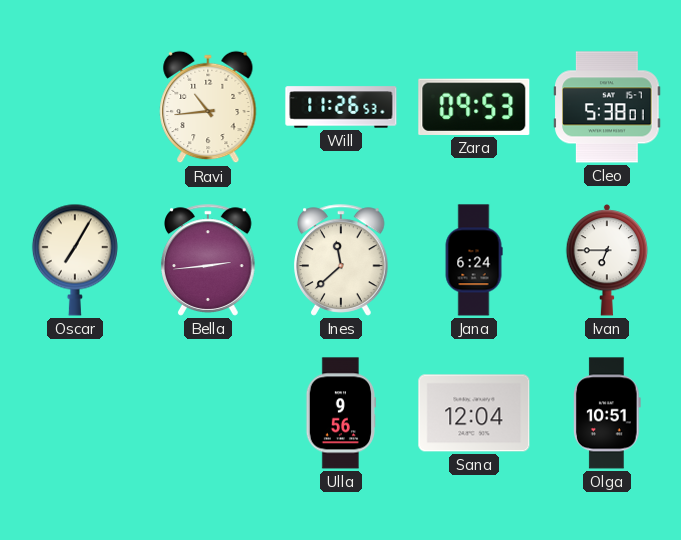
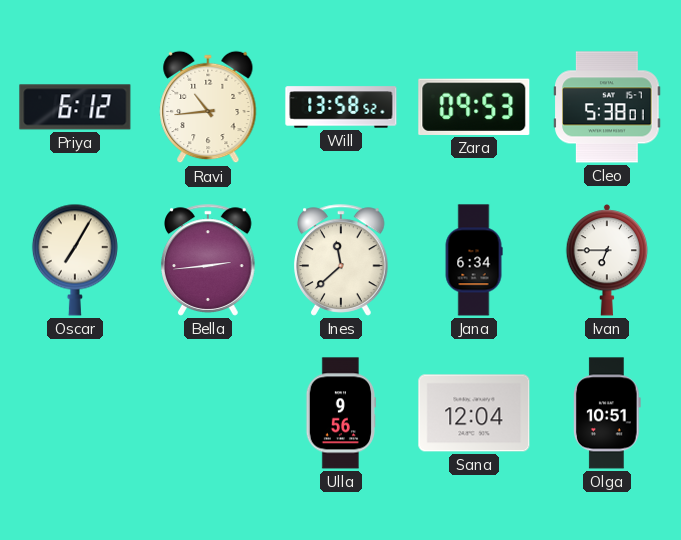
Priya: none -> 6:12
Will: 11:26 -> 13:58
Jana: 6:24 -> 6:34
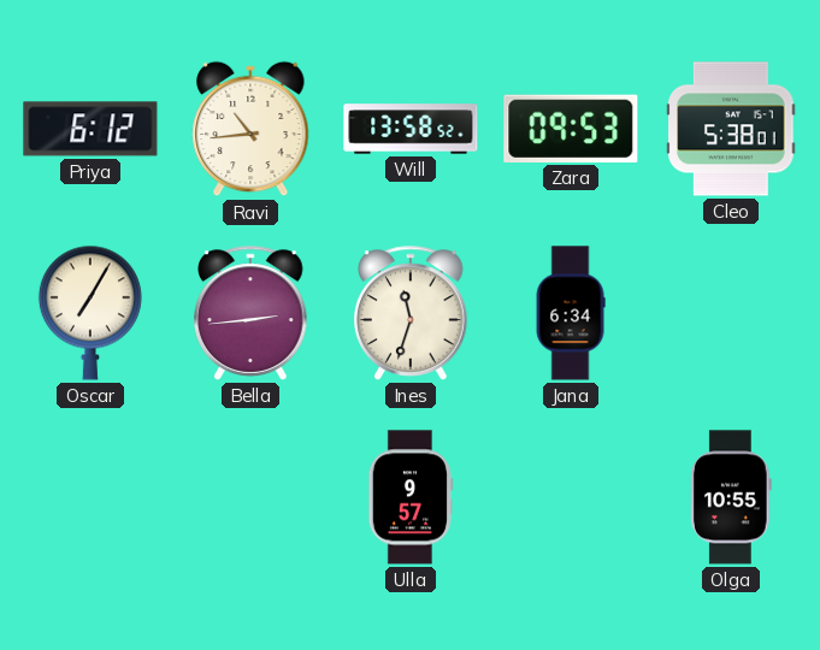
Ines: 11:38 -> 11:33
Ivan: 6:45 -> none
Ulla: 9:56 -> 9:57
Sana: 12:04 -> none
Olga: 10:51 -> 10:55
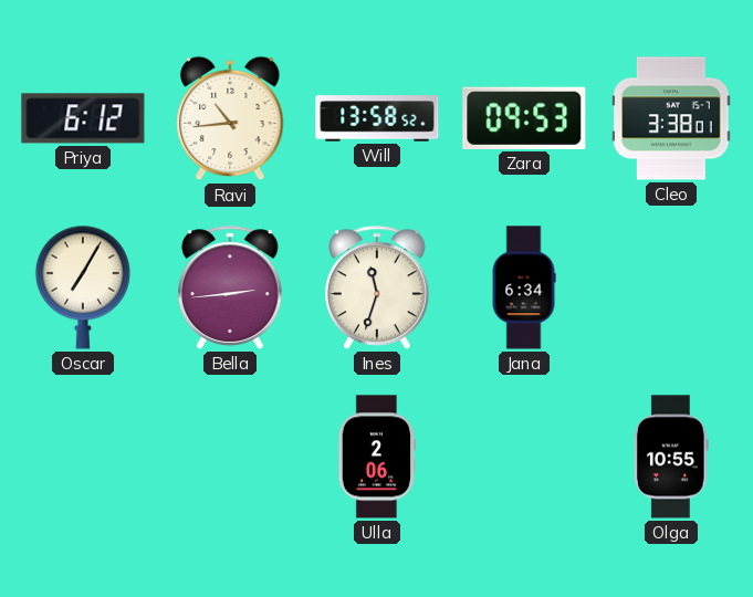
Cleo: 5:38 -> 3:38
Ulla: 9:57 -> 2:06
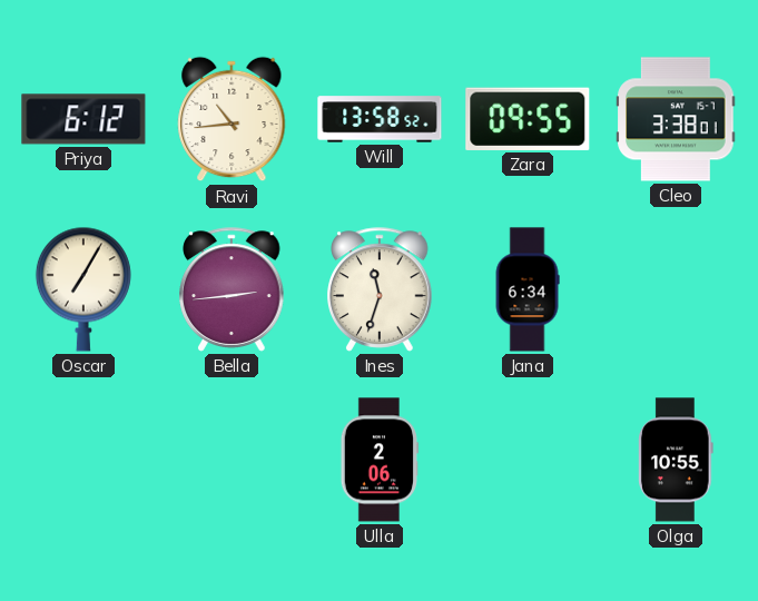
Zara: 09:53 -> 09:55
